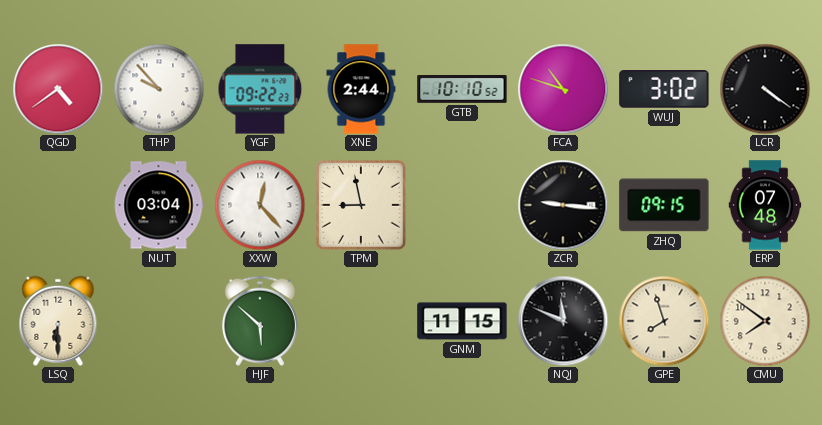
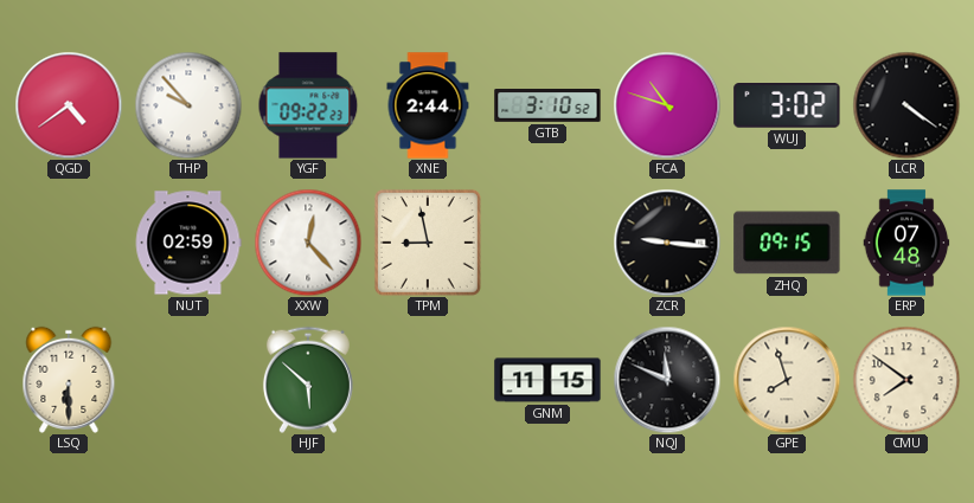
GTB: 10:10 -> 3:10
NUT: 03:04 -> 02:59
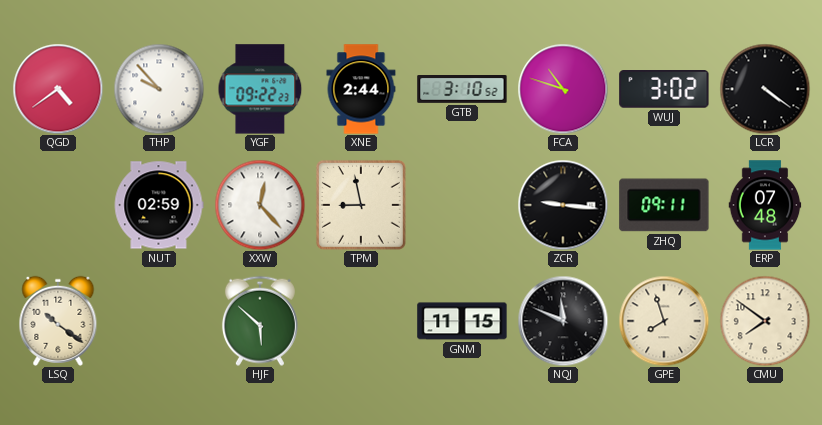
ZHQ: 09:15 -> 09:11
LSQ: 6:30 -> 10:21
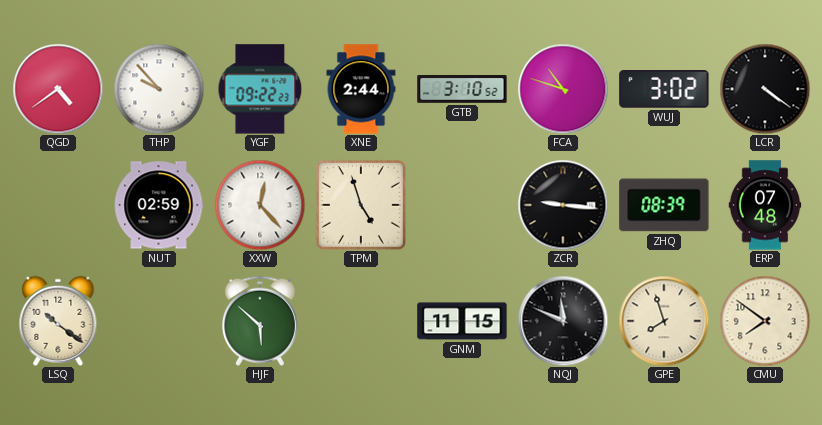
TPM: 8:58 -> 4:57
ZHQ: 09:11 -> 08:39
